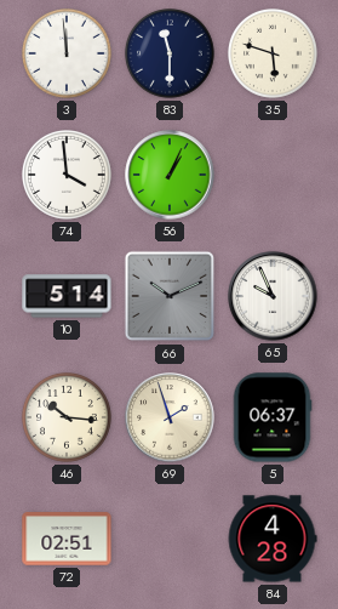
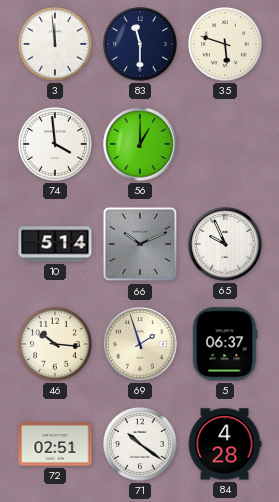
56: 1:04 -> 1:00
71: none -> 10:21
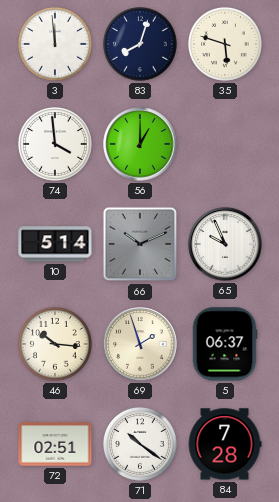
83: 11:30 -> 8:03
84: 4:28 -> 7:28
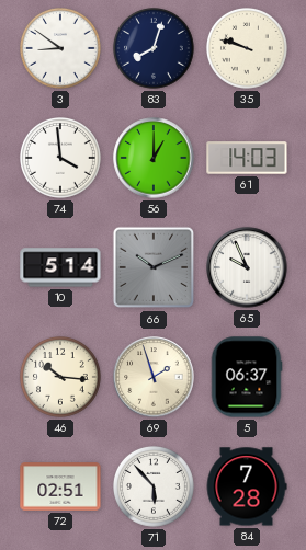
3: 11:59 -> 8:51
35: 5:48 -> 9:48
61: none -> 14:03
71: 10:21 -> 5:53
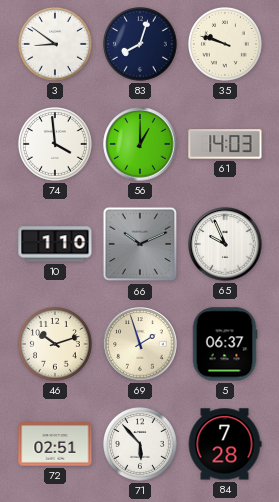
10: 5:14 -> 1:10
46: 10:16 -> 10:12
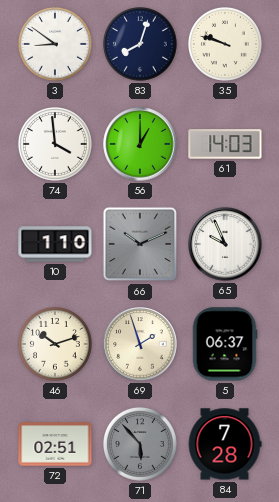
71 dial: white -> grey
